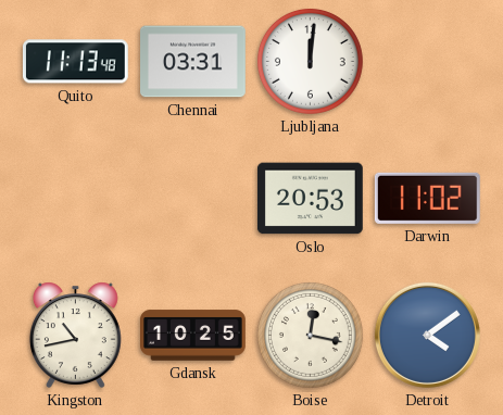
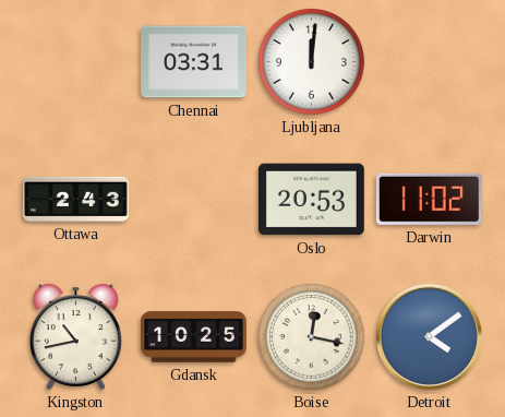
Quito: 11:13 -> none
Ottawa: none -> 2:43
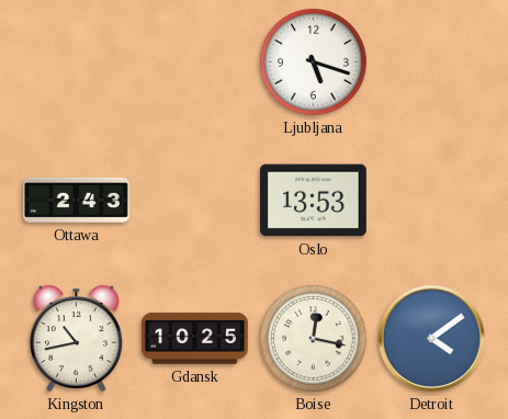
Chennai: 03:31 -> none
Ljubljana: 12:01 -> 5:18
Oslo: 20:53 -> 13:53
Darwin: 11:02 -> none
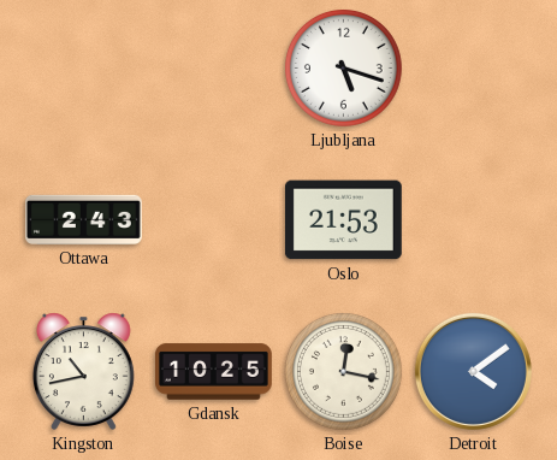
Oslo: 13:53 -> 21:53
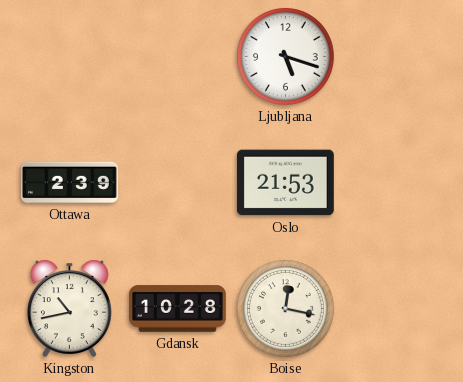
Ottawa: 2:43 -> 2:39
Gdansk: 10:25 -> 10:28
Detroit: 4:09 -> none
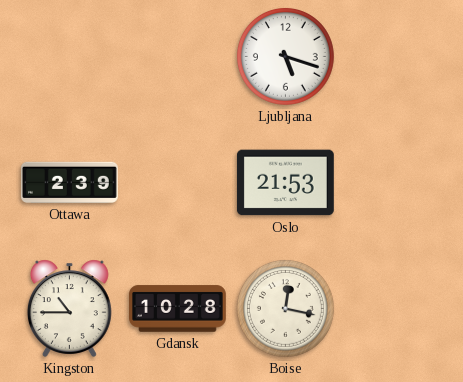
Kingston: 10:43 -> 10:45
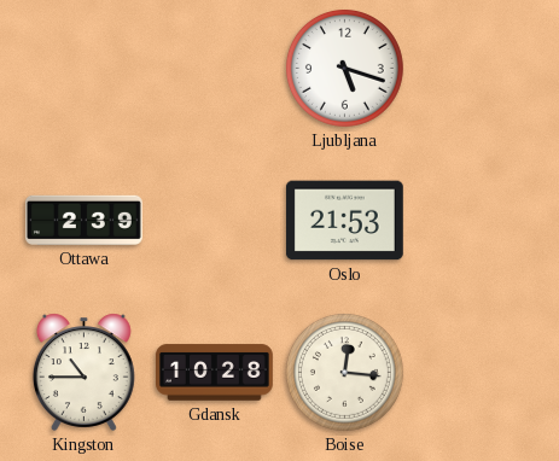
Boise: 12:17 -> 12:16
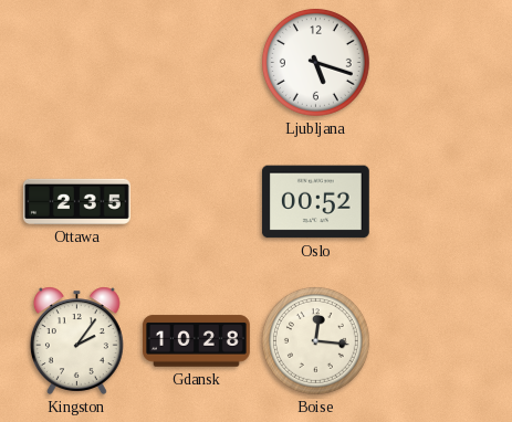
Ottawa: 2:39 -> 2:35
Oslo: 21:53 -> 00:52
Kingston: 10:45 -> 2:06
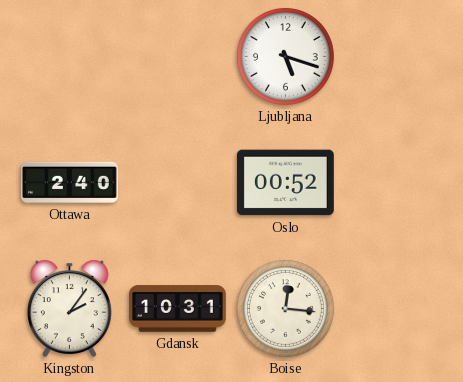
Ottawa: 2:35 -> 2:40
Gdansk: 10:28 -> 10:31
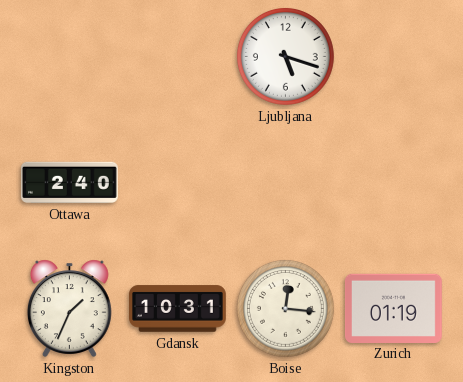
Oslo: 00:52 -> none
Kingston: 2:06 -> 1:34
Zurich: none -> 01:19
